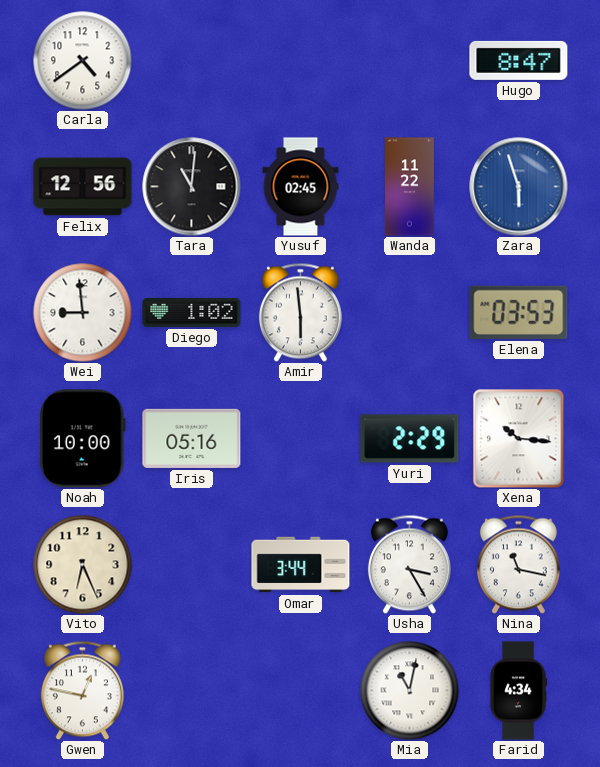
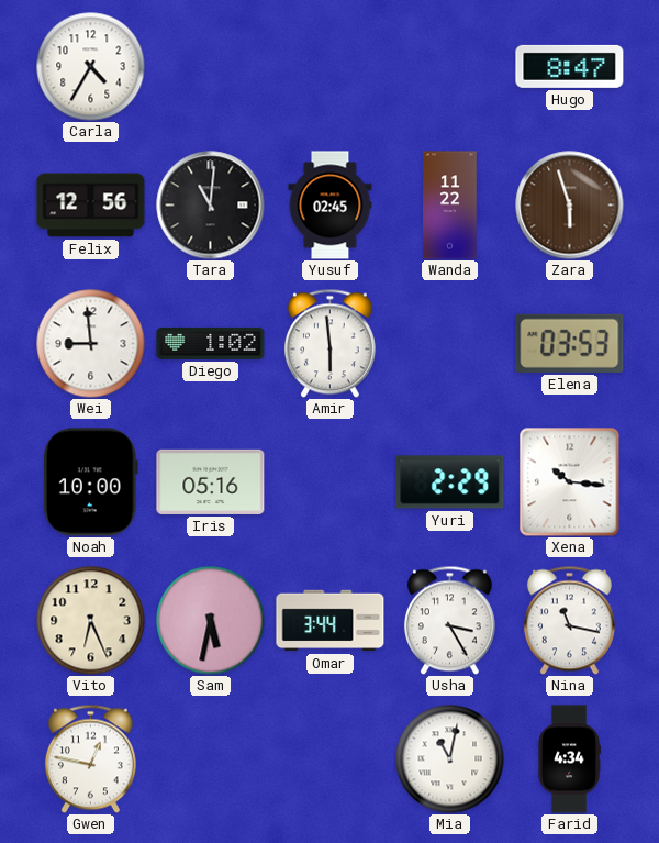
Carla: 4:39 -> 4:35
Zara dial: blue -> brown
Sam: none -> 5:32
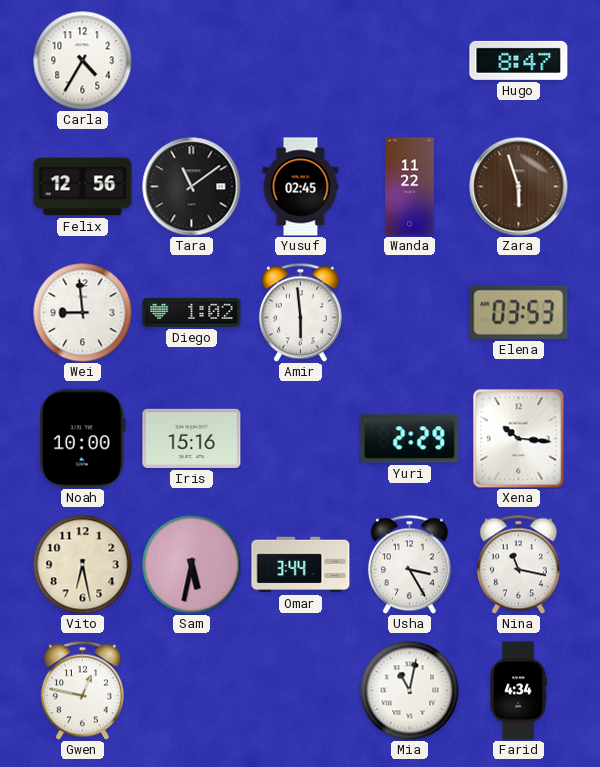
Tara: 11:01 -> 11:09
Iris: 05:16 -> 15:16
Vito: 6:26 -> 6:28
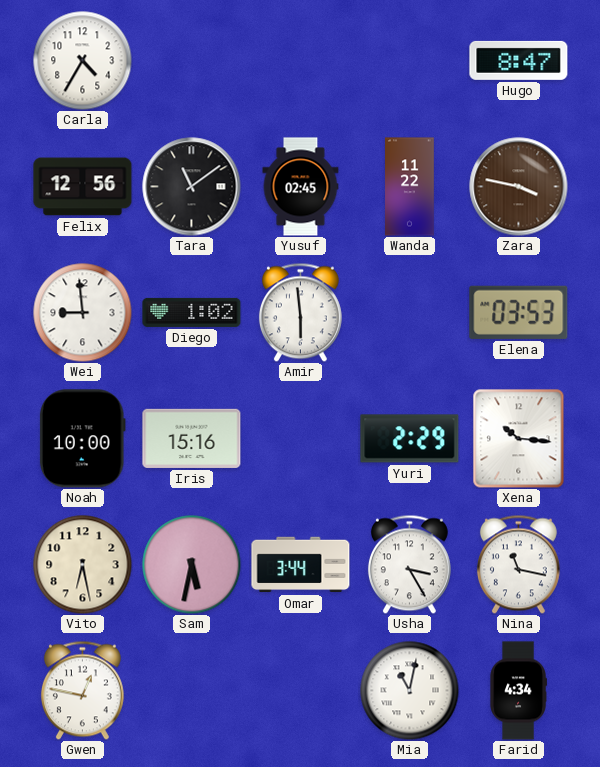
Zara: 5:57 -> 3:47
